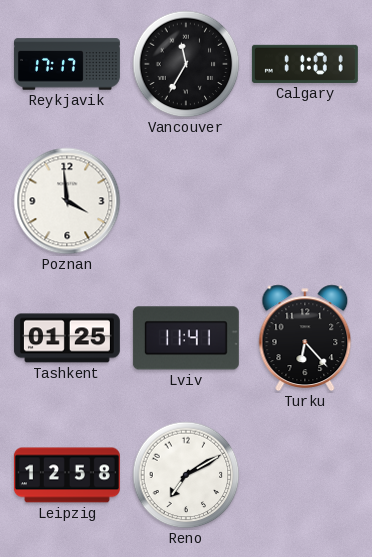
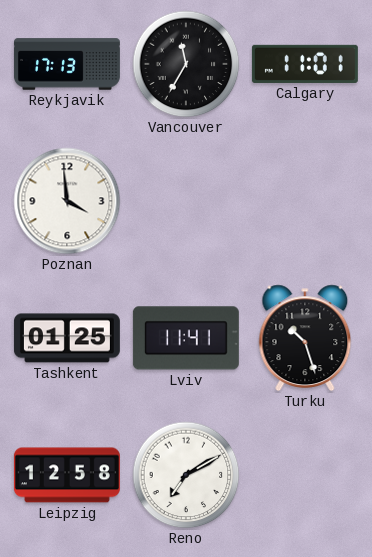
Reykjavik: 17:17 -> 17:13
Turku: 6:23 -> 10:27
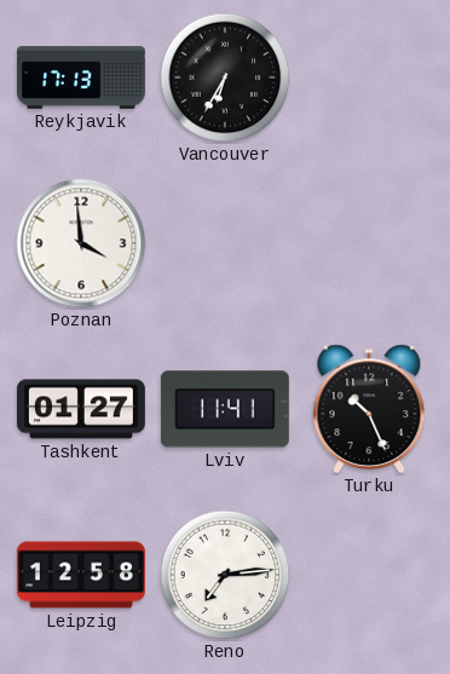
Vancouver: 11:35 -> 6:35
Calgary: 11:01 -> none
Tashkent: 01:25 -> 01:27
Turku: 10:27 -> 10:26
Reno: 7:10 -> 7:14
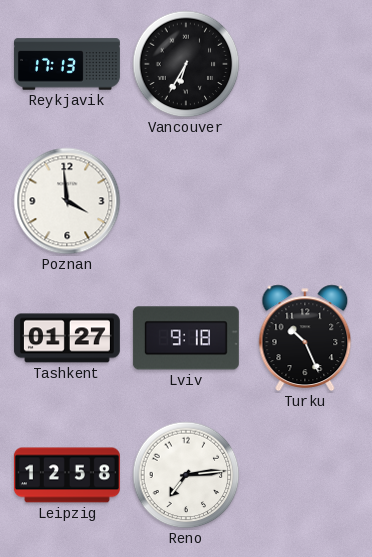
Lviv: 11:41 -> 9:18
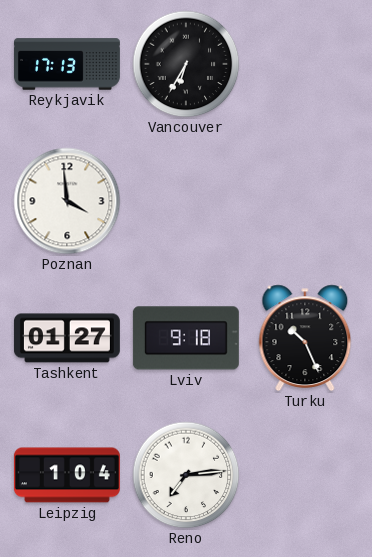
Leipzig: 12:58 -> 1:04
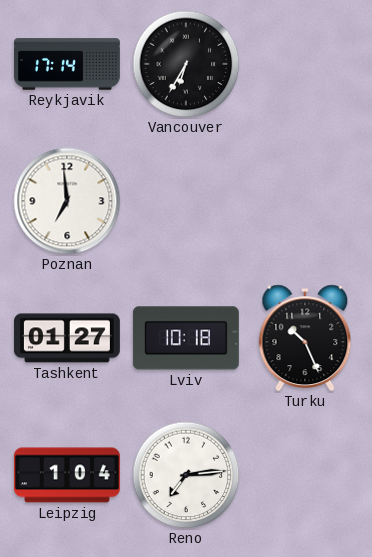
Reykjavik: 17:13 -> 17:14
Poznan: 3:59 -> 6:59
Lviv: 9:18 -> 10:18
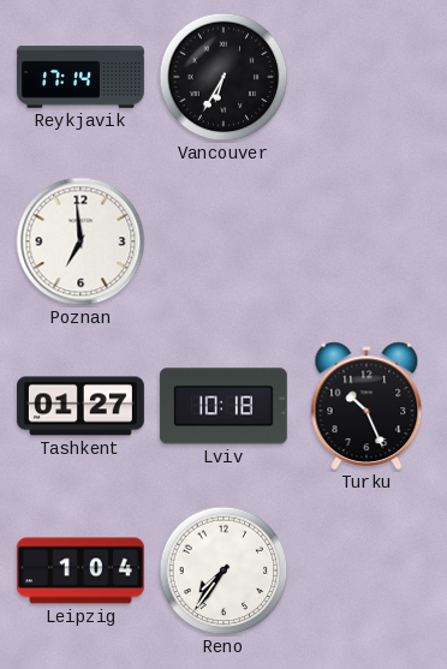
Reno: 7:14 -> 7:36
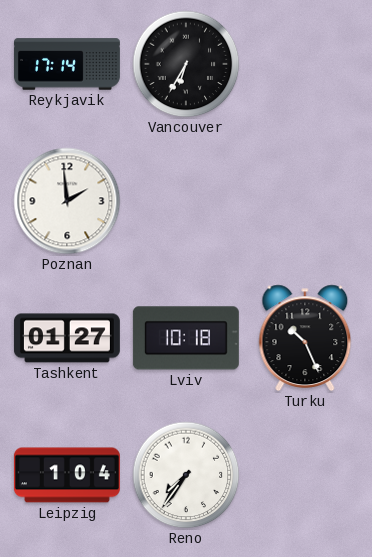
Poznan: 6:59 -> 1:59
